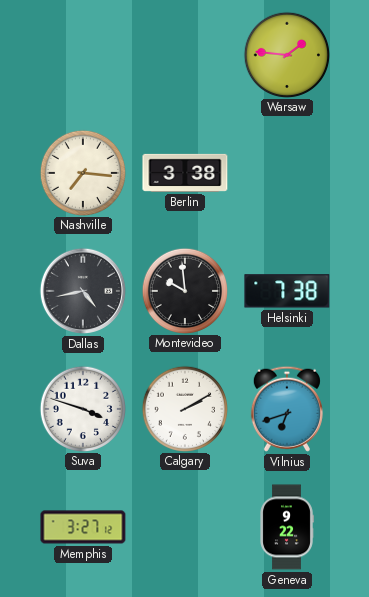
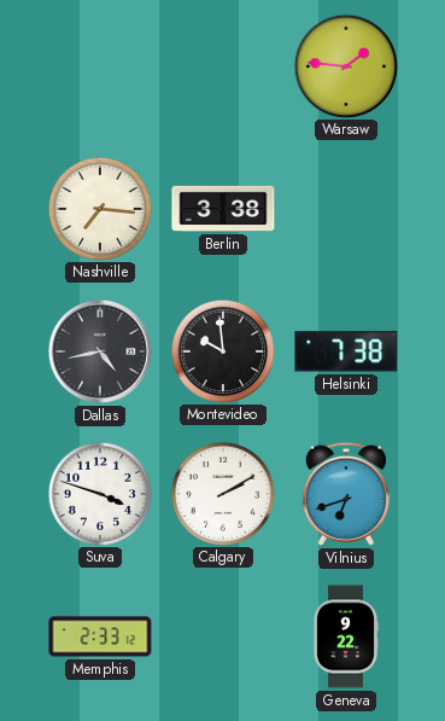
Memphis: 3:27 -> 2:33
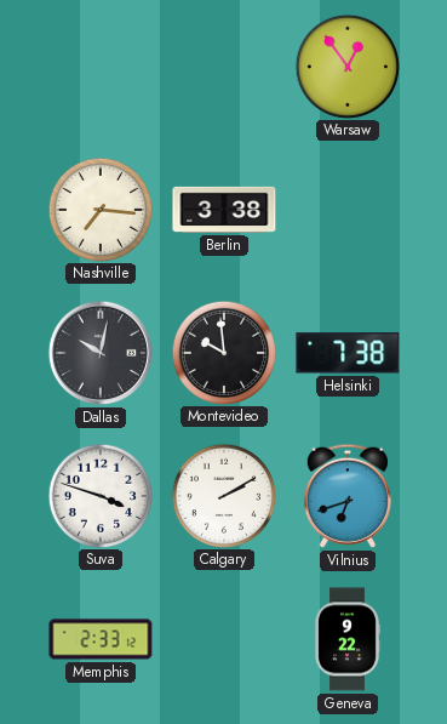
Warsaw: 1:46 -> 12:54
Dallas: 4:43 -> 10:02
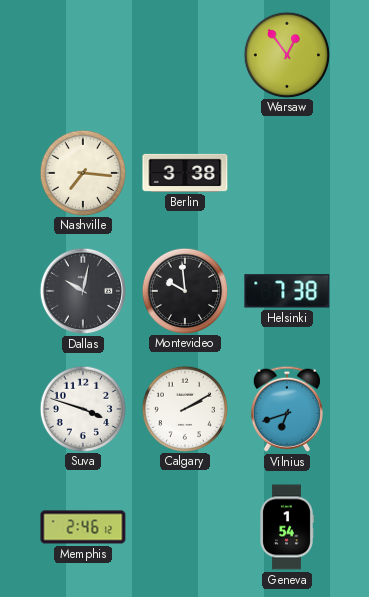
Memphis: 2:33 -> 2:46
Geneva: 9:22 -> 1:54
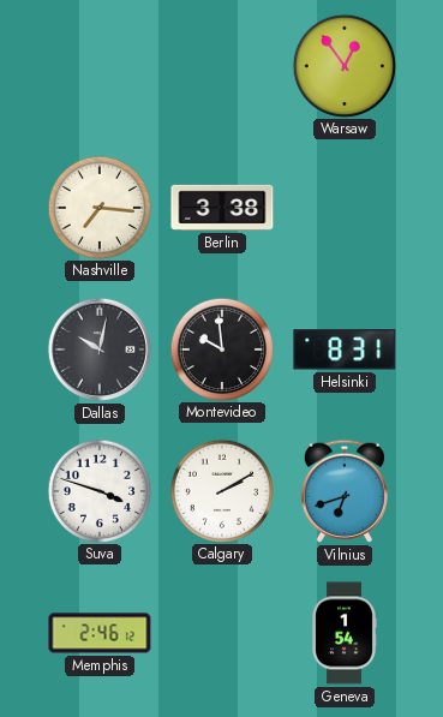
Helsinki: 7:38 -> 8:31
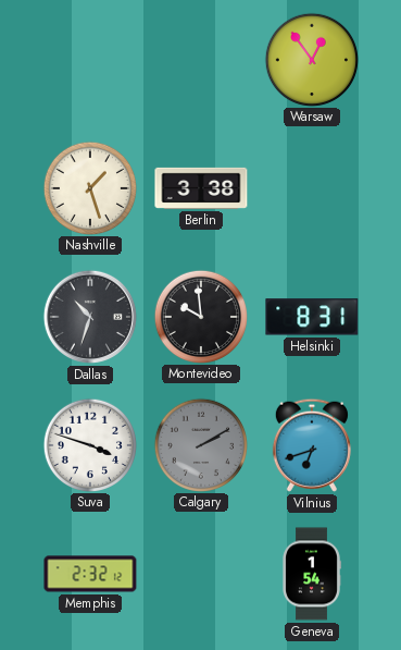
Nashville: 7:16 -> 1:27
Dallas: 10:02 -> 10:33
Calgary dial: white -> grey
Memphis: 2:46 -> 2:32
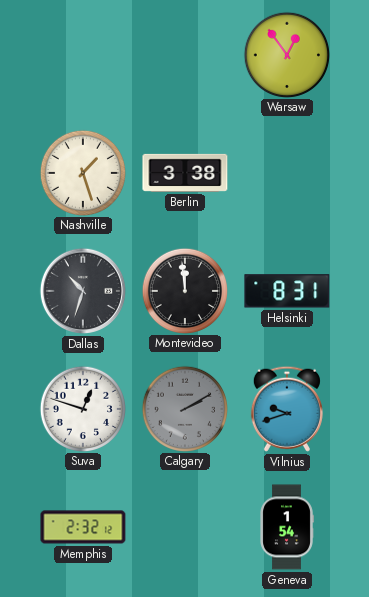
Montevideo: 9:59 -> 11:59
Suva: 3:48 -> 12:48
Vilnius: 6:42 -> 9:42
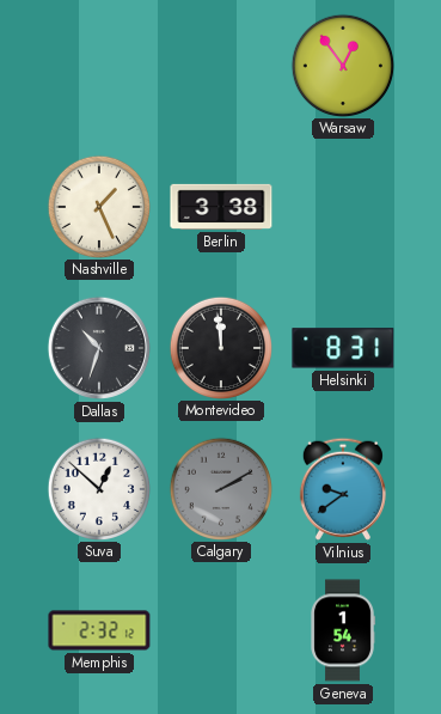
Nashville: 1:27 -> 1:26
Suva: 12:48 -> 12:52
Vilnius: 9:42 -> 9:39
